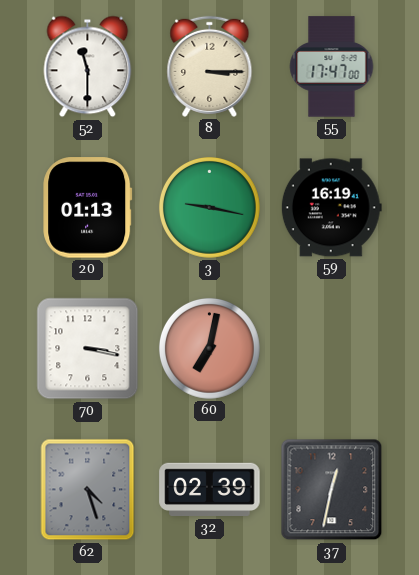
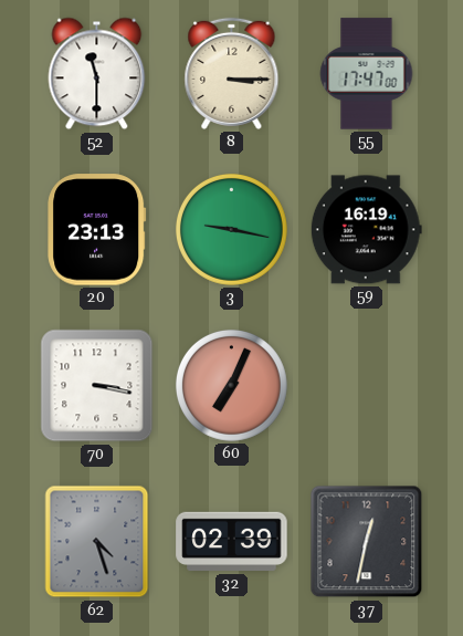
20: 01:13 -> 23:13
60: 7:02 -> 7:04
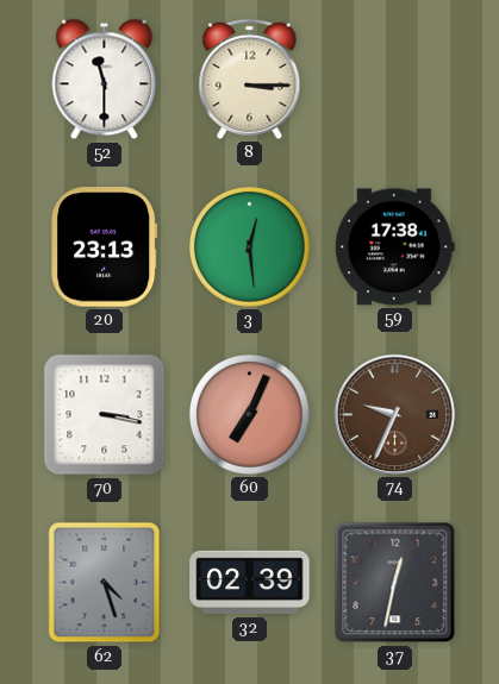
55: 17:47 -> none
3: 9:17 -> 12:29
59: 16:19 -> 17:38
74: none -> 9:34
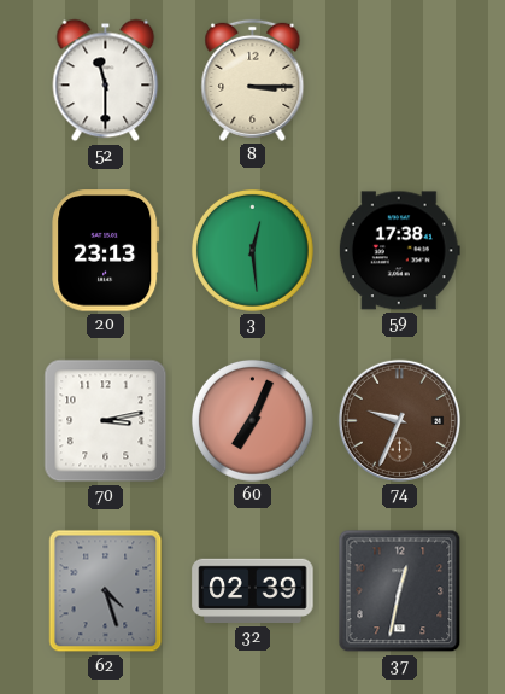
70: 3:17 -> 3:13
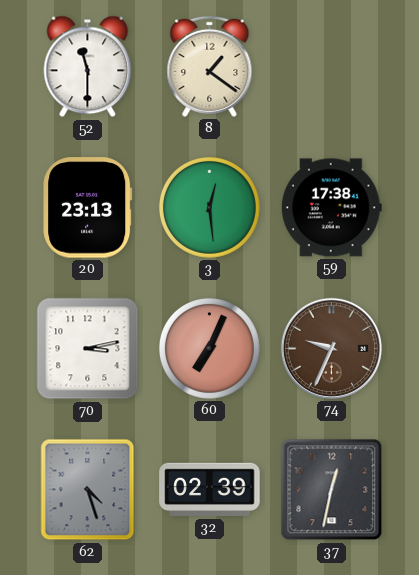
8: 3:15 -> 1:21
